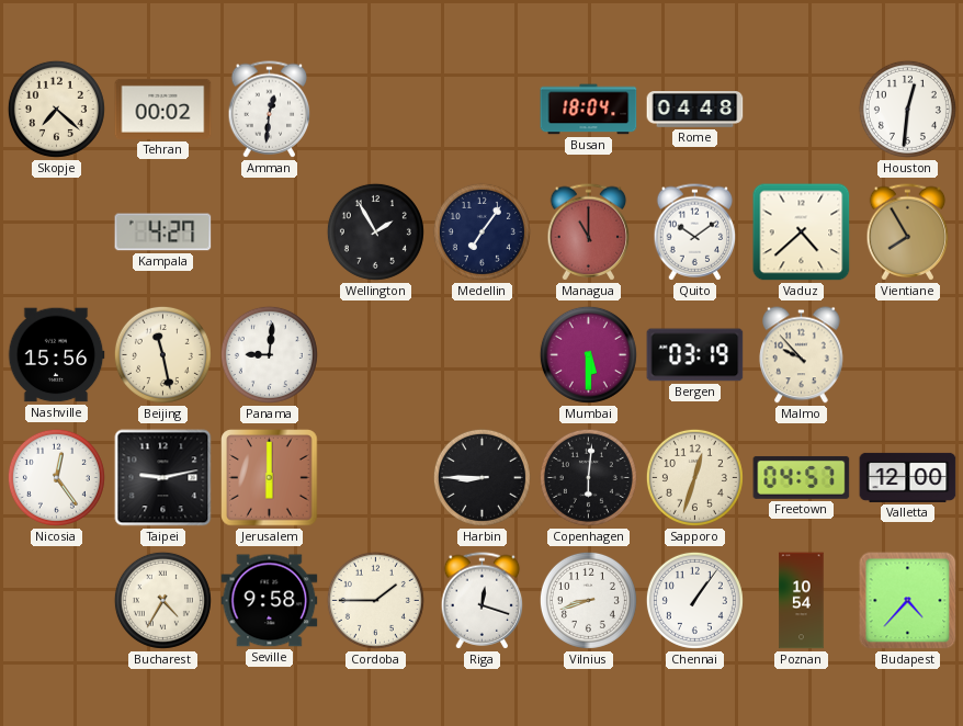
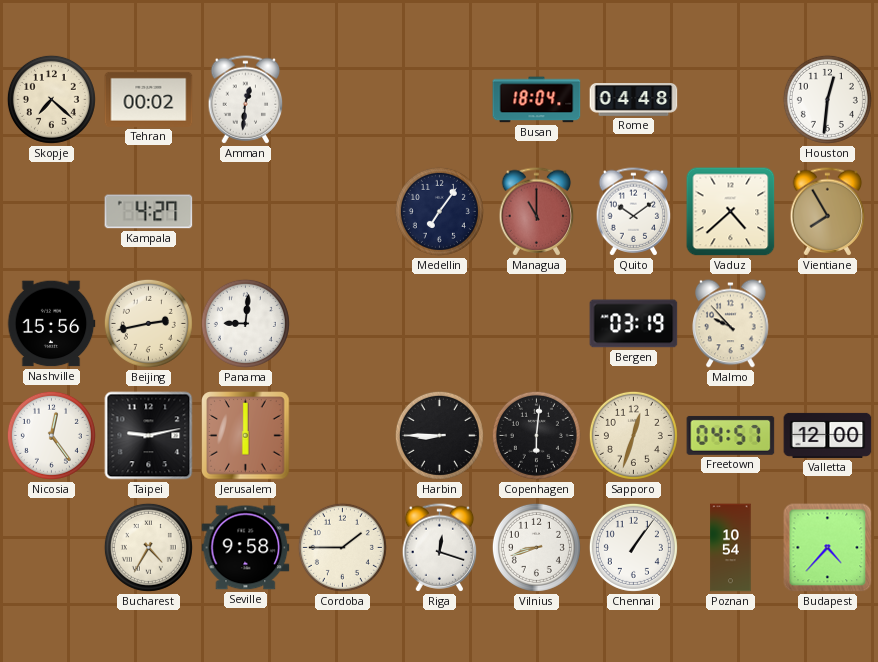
Wellington: 1:55 -> none
Beijing: 11:28 -> 2:43
Mumbai: 5:30 -> none
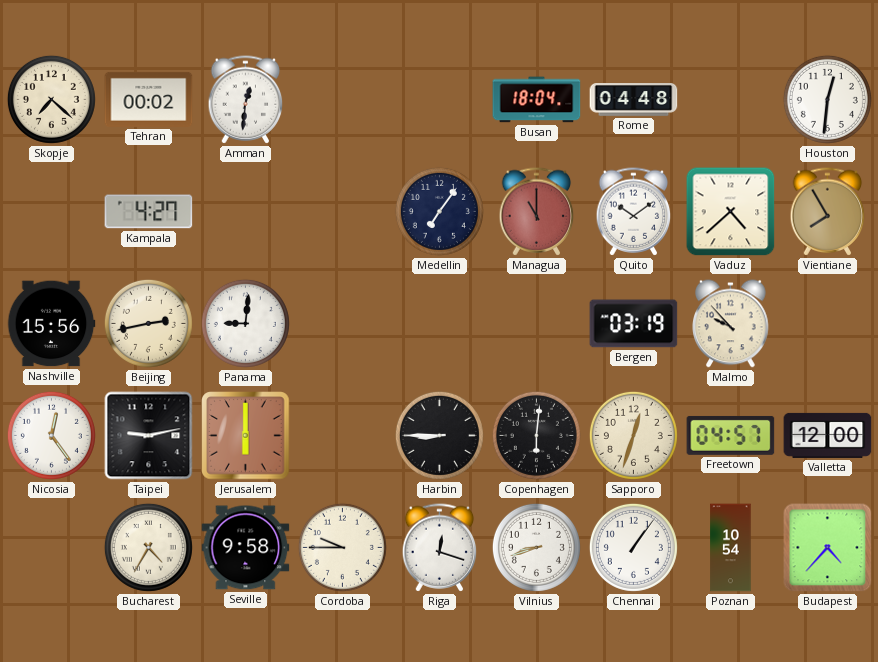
Cordoba: 1:45 -> 9:45
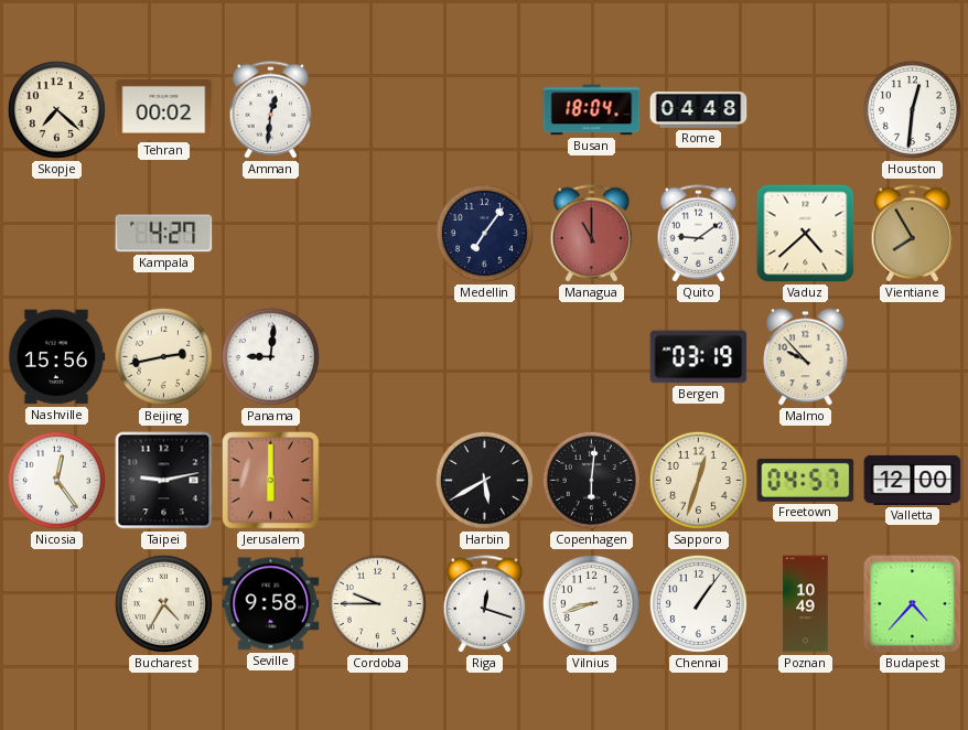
Quito: 10:09 -> 9:09
Harbin: 8:45 -> 5:40
Poznan: 10:54 -> 10:49
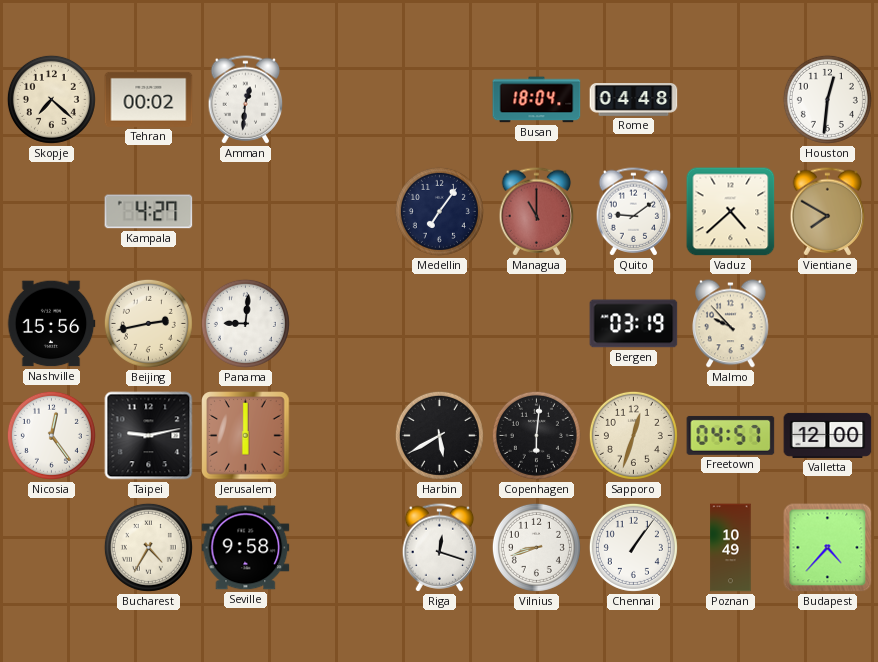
Vientiane: 7:55 -> 7:50
Cordoba: 9:45 -> none
